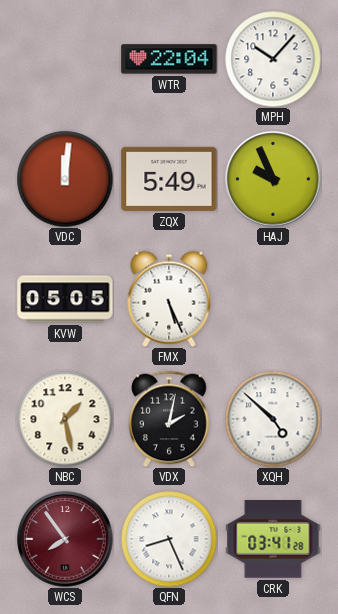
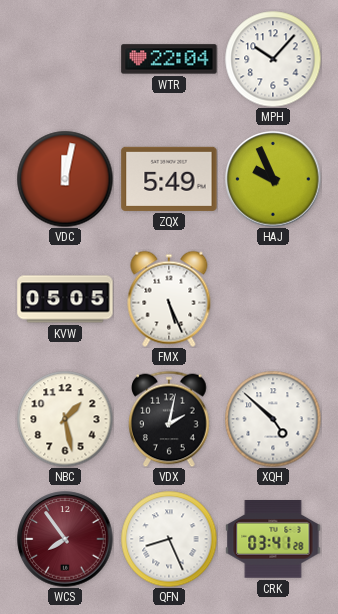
VDC: 12:01 -> 12:02
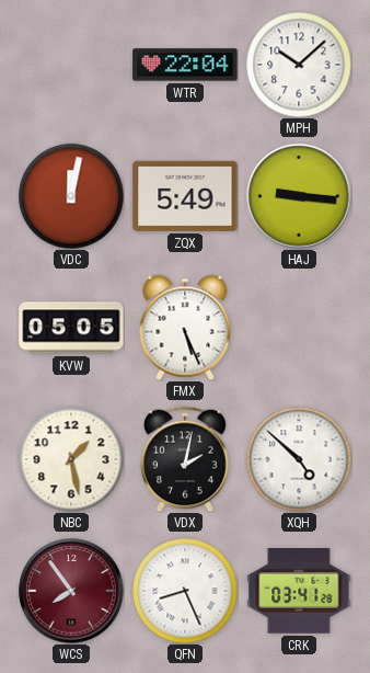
MPH: 10:07 -> 10:08
HAJ: 9:56 -> 9:16
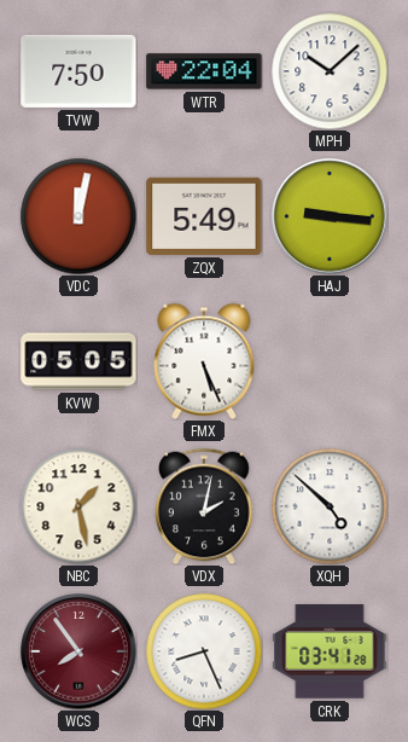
TVW: none -> 7:50
